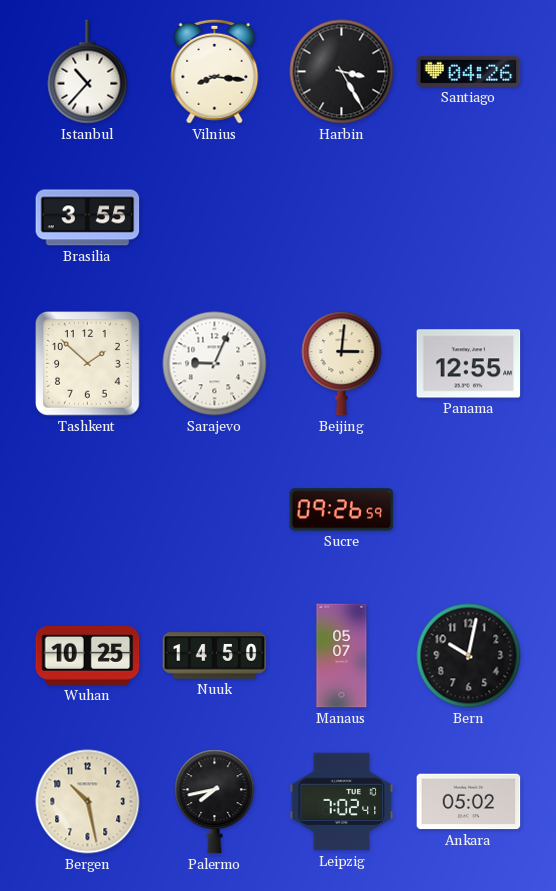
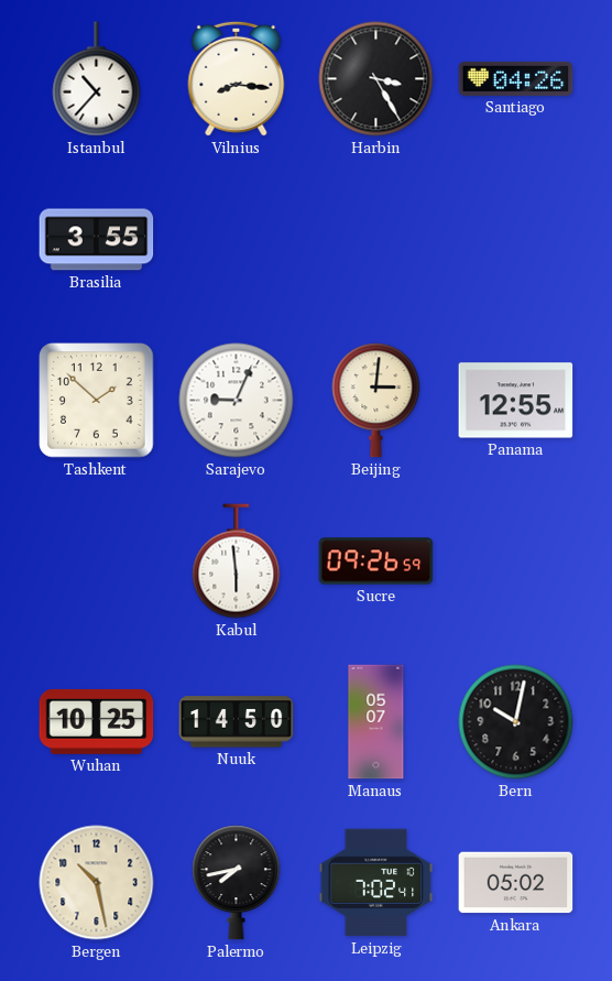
Kabul: none -> 5:59
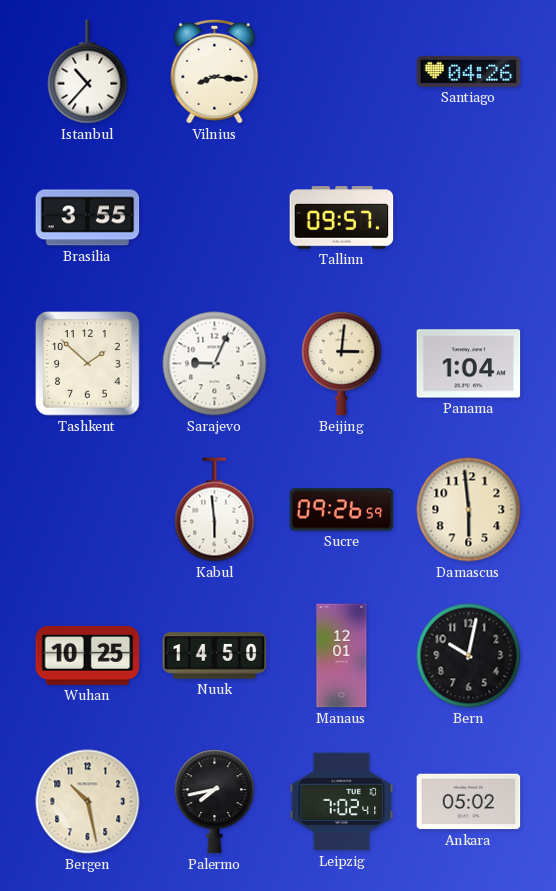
Harbin: 3:25 -> none
Tallinn: none -> 09:57
Panama: 12:55 -> 1:04
Damascus: none -> 5:59
Manaus: 05:07 -> 12:01
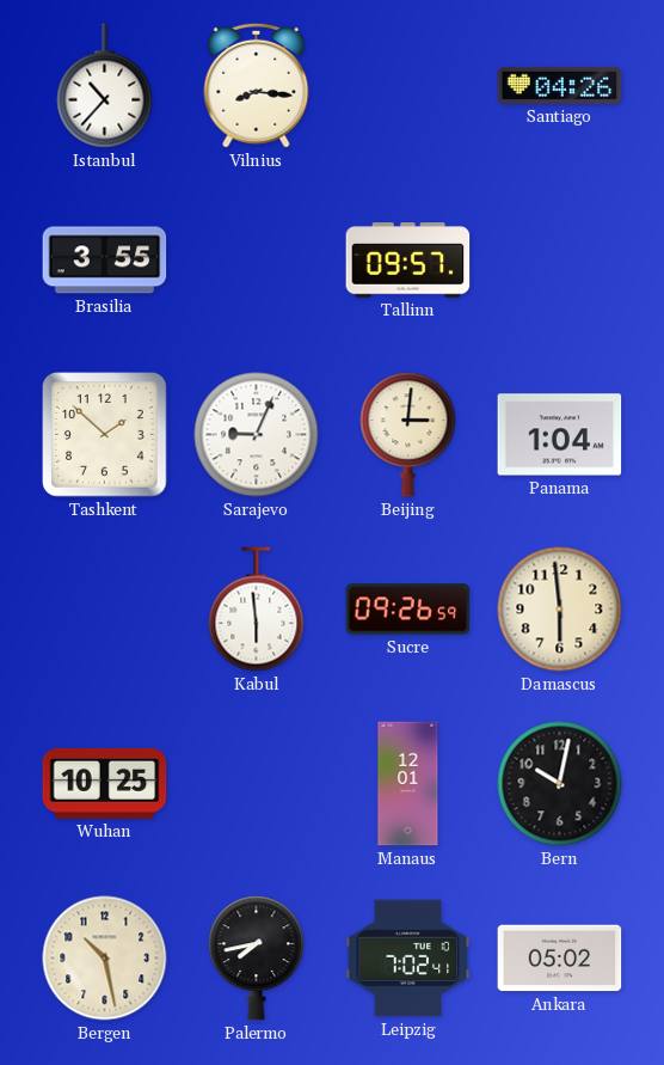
Nuuk: 14:50 -> none
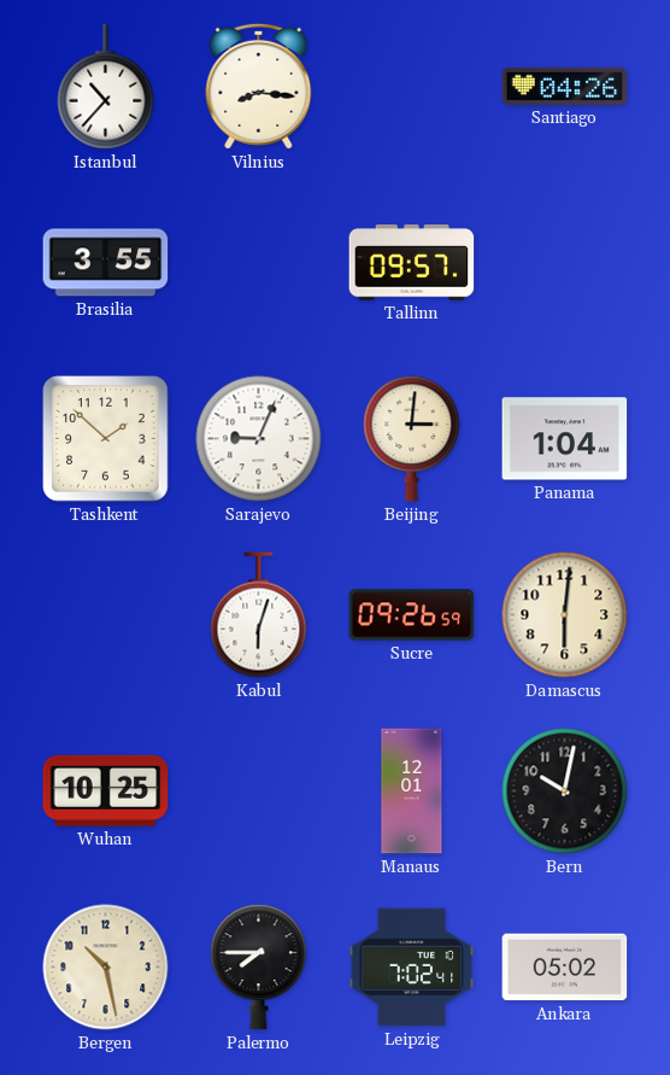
Kabul: 5:59 -> 6:03
Damascus: 5:59 -> 6:01
Palermo: 7:43 -> 7:45
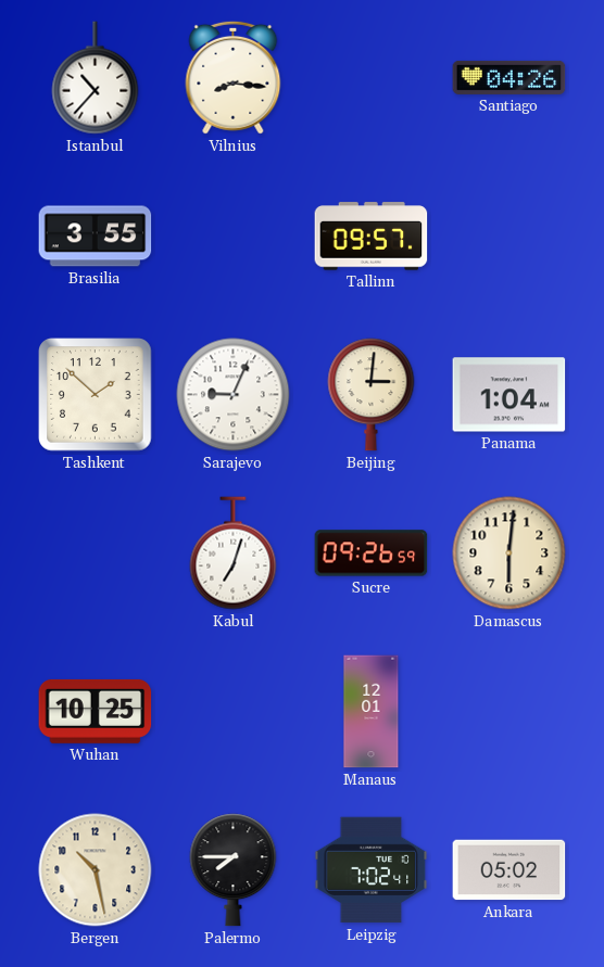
Kabul: 6:03 -> 7:03
Bern: 10:02 -> none
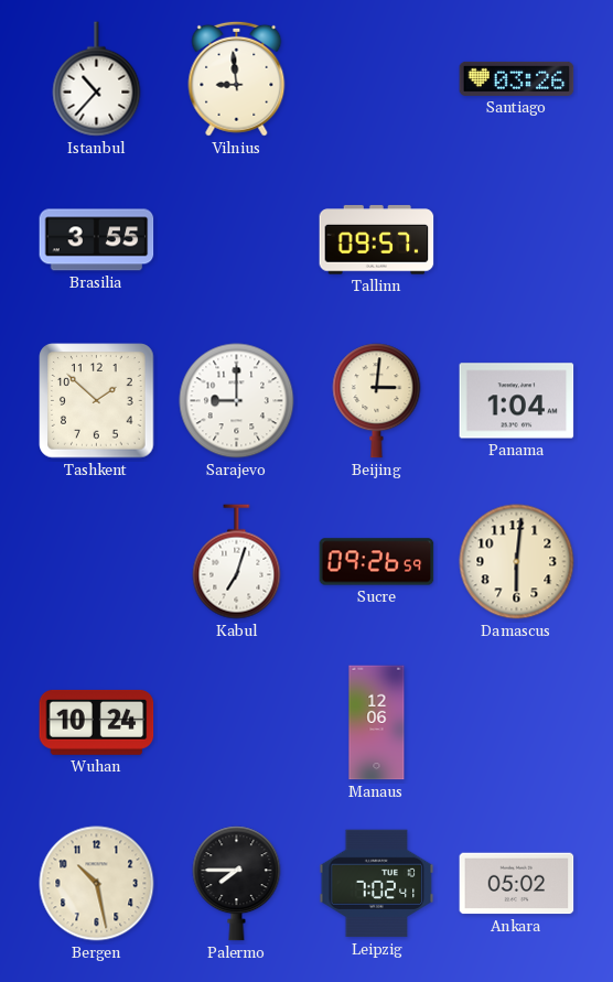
Vilnius: 8:16 -> 8:59
Santiago: 04:26 -> 03:26
Sarajevo: 9:04 -> 9:00
Wuhan: 10:25 -> 10:24
Manaus: 12:01 -> 12:06
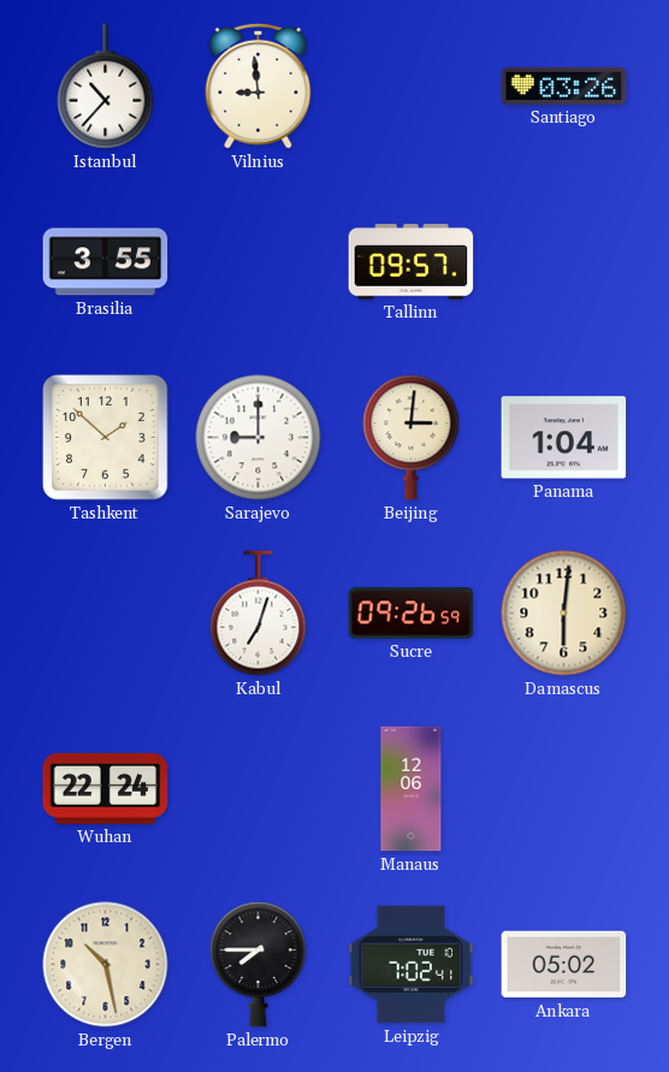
Wuhan: 10:24 -> 22:24
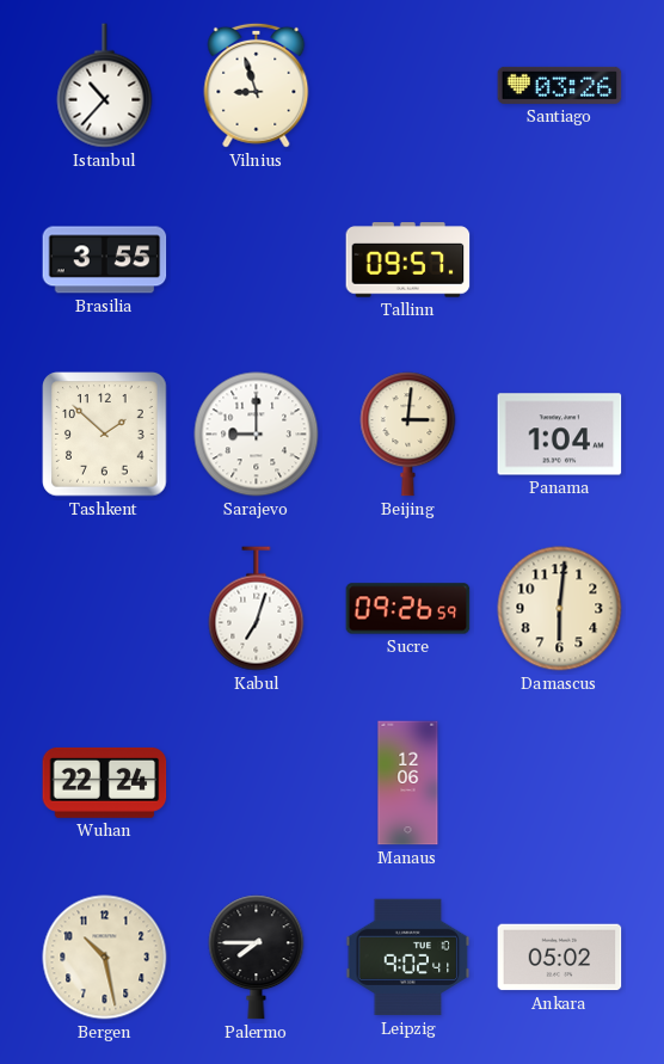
Vilnius: 8:59 -> 8:57
Leipzig: 7:02 -> 9:02
